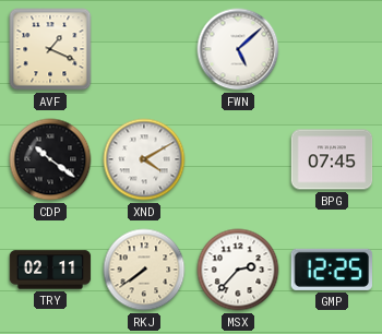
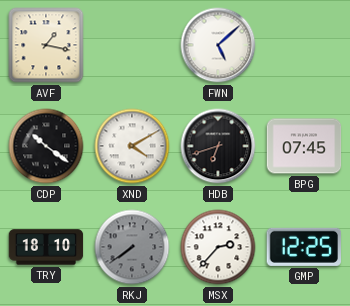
AVF: 1:19 -> 1:17
HDB: none -> 6:42
TRY: 02:11 -> 18:10
RKJ dial: cream -> grey
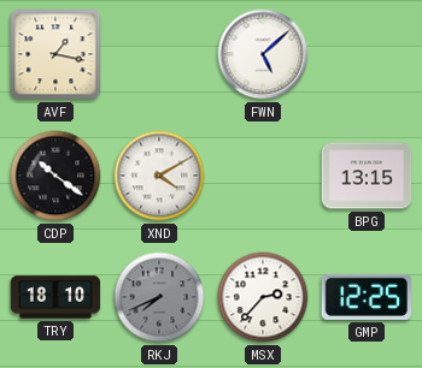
HDB: 6:42 -> none
BPG: 07:45 -> 13:15
RKJ: 7:39 -> 7:41
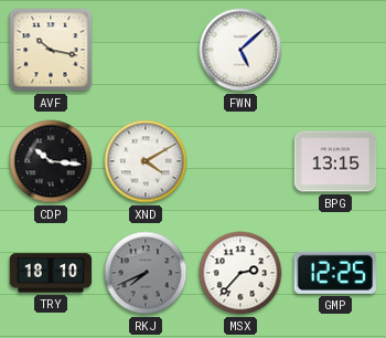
AVF: 1:17 -> 10:17
CDP: 10:21 -> 10:16
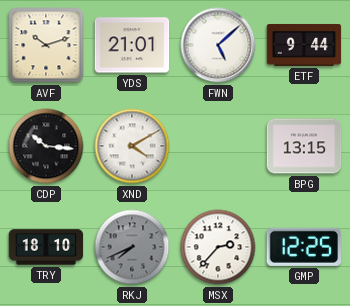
AVF: 10:17 -> 10:12
YDS: none -> 21:01
ETF: none -> 9:44
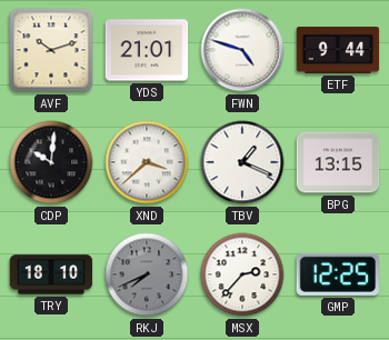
FWN: 5:08 -> 4:48
CDP: 10:16 -> 10:01
XND: 4:10 -> 3:38
TBV: none -> 1:19
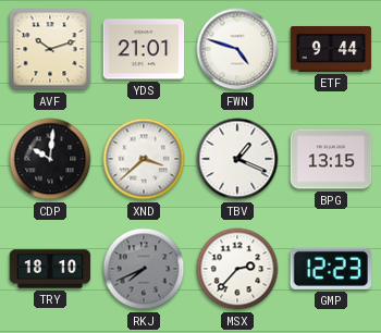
GMP: 12:25 -> 12:23
